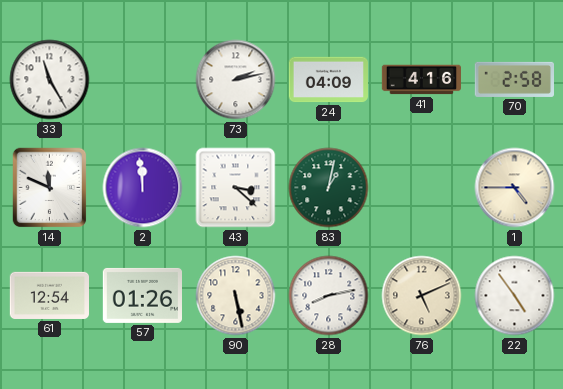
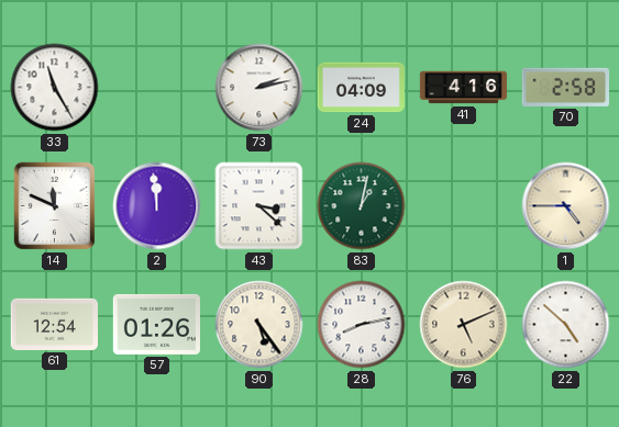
90: 5:28 -> 5:24
22: 4:54 -> 4:52
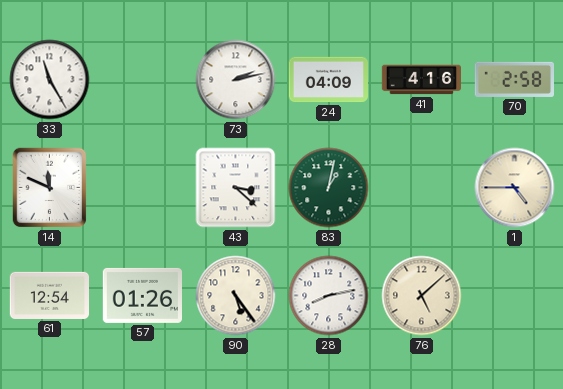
2: 11:59 -> none
76: 5:11 -> 5:08
22: 4:52 -> none
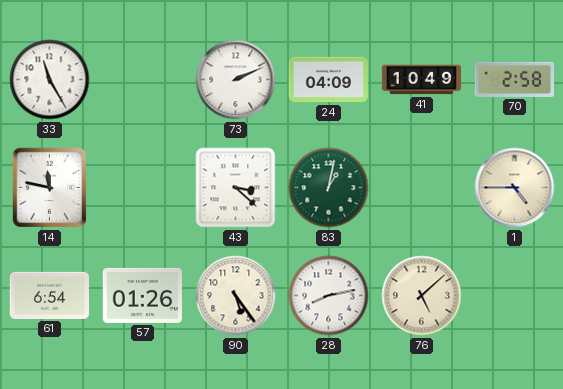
73: 2:13 -> 2:11
41: 4:16 -> 10:49
14: 11:49 -> 11:47
61: 12:54 -> 6:54
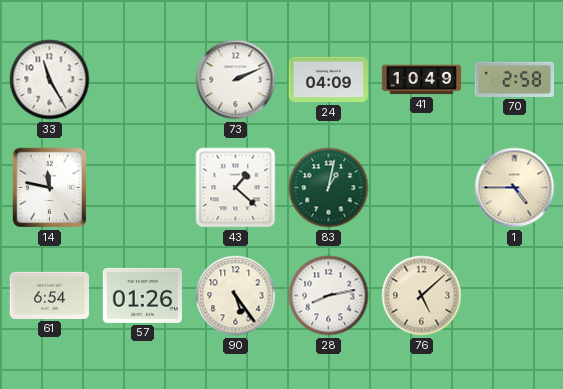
43: 3:22 -> 1:22
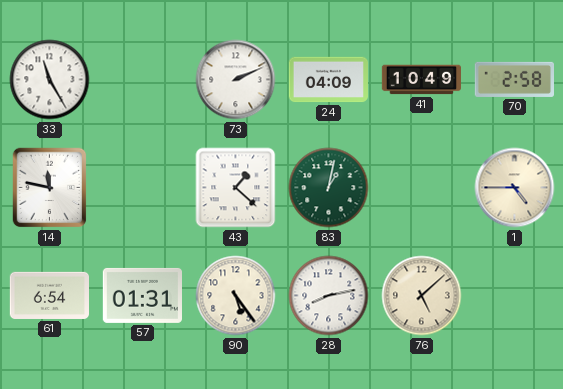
57: 01:26 -> 01:31
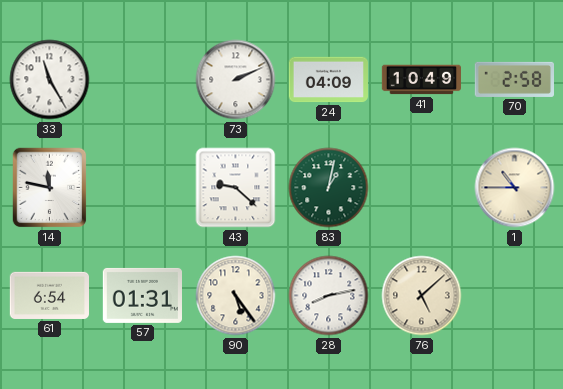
43: 1:22 -> 9:22
1: 4:45 -> 10:45
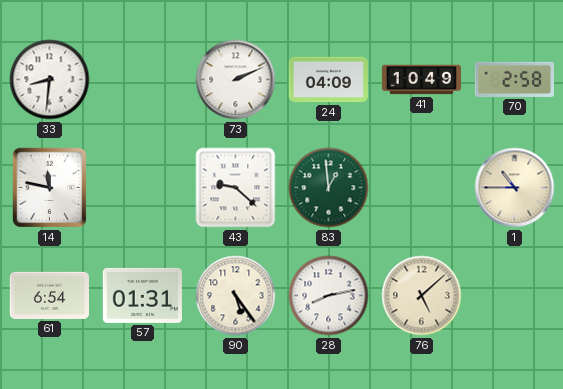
33: 11:25 -> 8:31
83: 1:02 -> 12:59
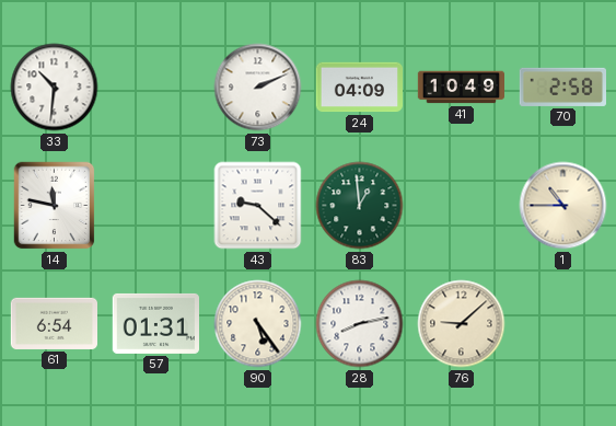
33: 8:31 -> 10:31
76: 5:08 -> 9:08
